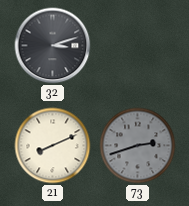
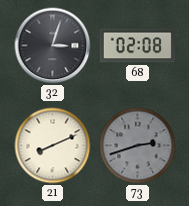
32: 3:12 -> 3:03
68: none -> 02:08
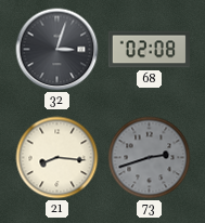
21: 8:11 -> 8:16
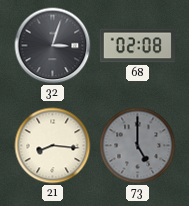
73: 2:42 -> 5:00
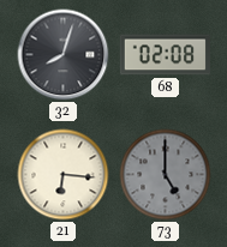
32: 3:03 -> 8:03
21: 8:16 -> 6:16
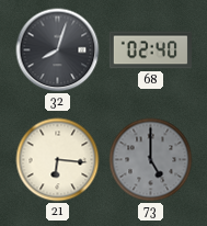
68: 02:08 -> 02:40
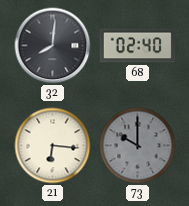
32: 8:03 -> 8:01
73: 5:00 -> 10:00
